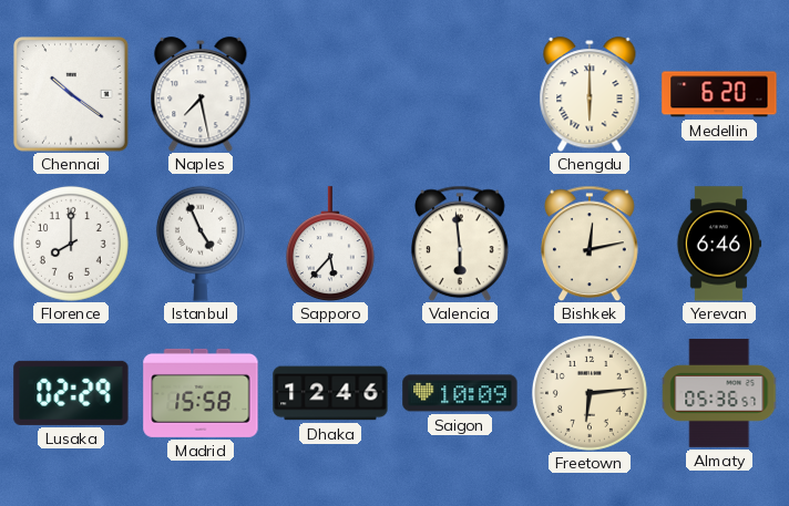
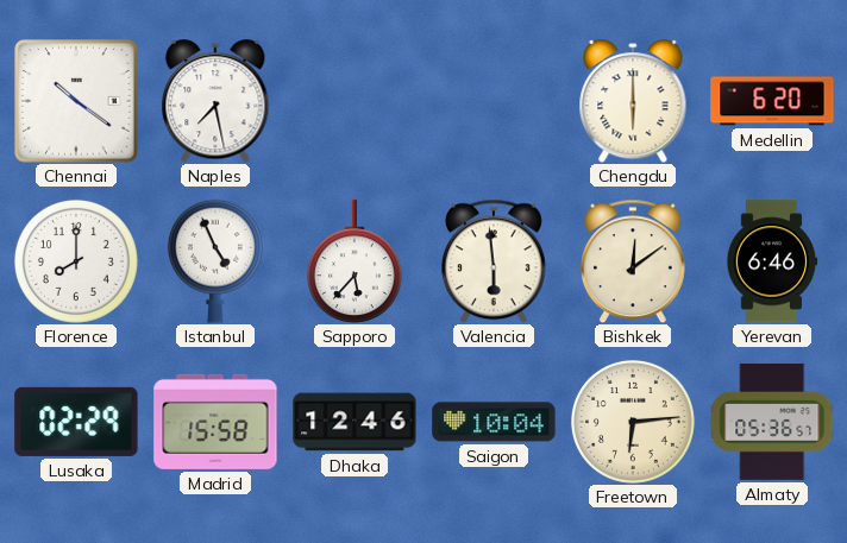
Bishkek: 12:13 -> 12:09
Saigon: 10:09 -> 10:04
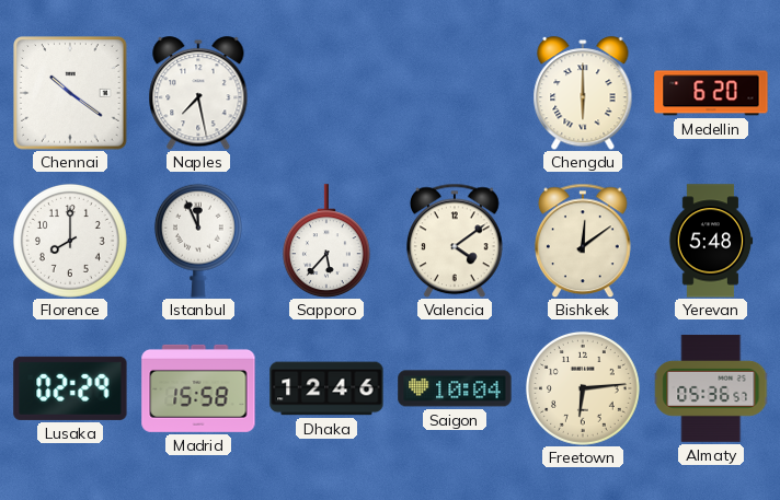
Istanbul: 4:56 -> 11:56
Valencia: 5:59 -> 4:09
Yerevan: 6:46 -> 5:48
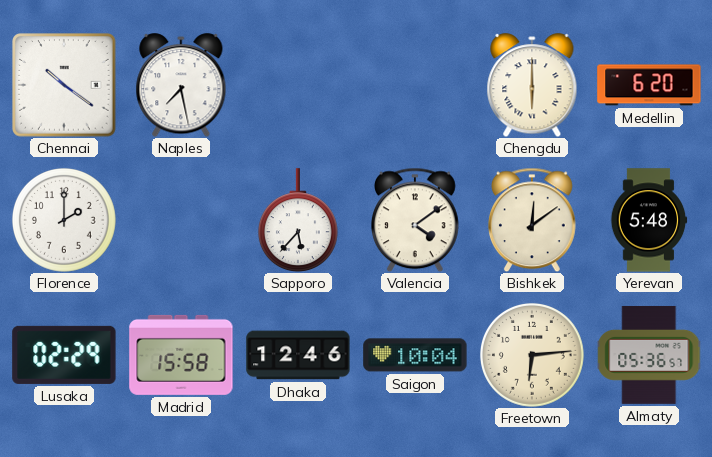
Florence: 8:00 -> 2:00
Istanbul: 11:56 -> none
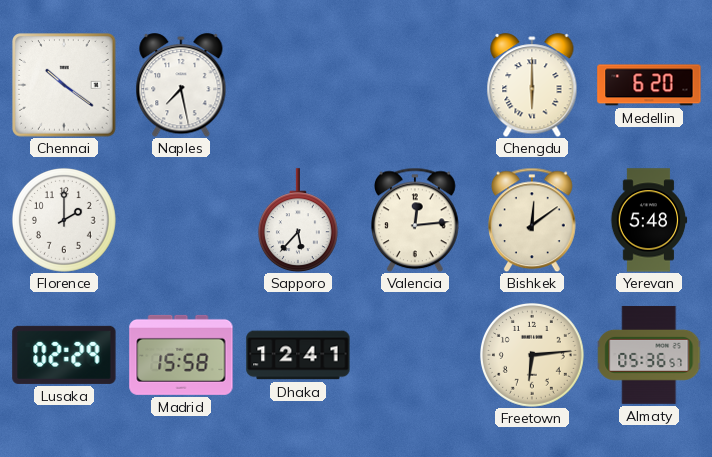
Valencia: 4:09 -> 12:14
Dhaka: 12:46 -> 12:41
Saigon: 10:04 -> none
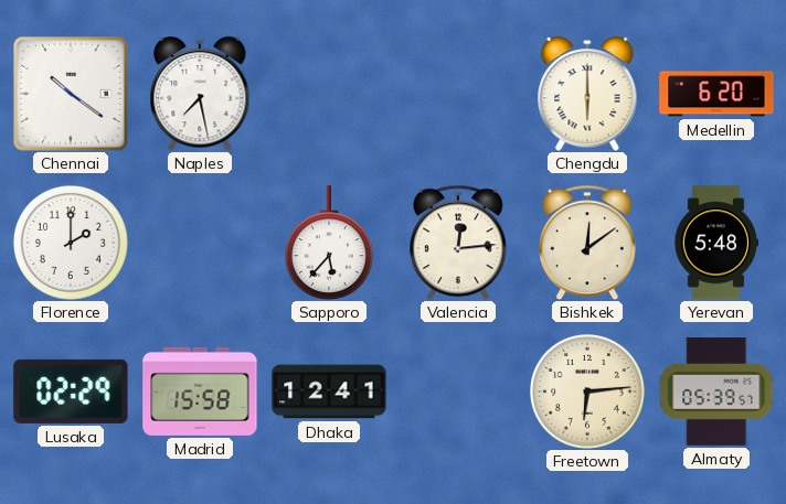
Almaty: 05:36 -> 05:39
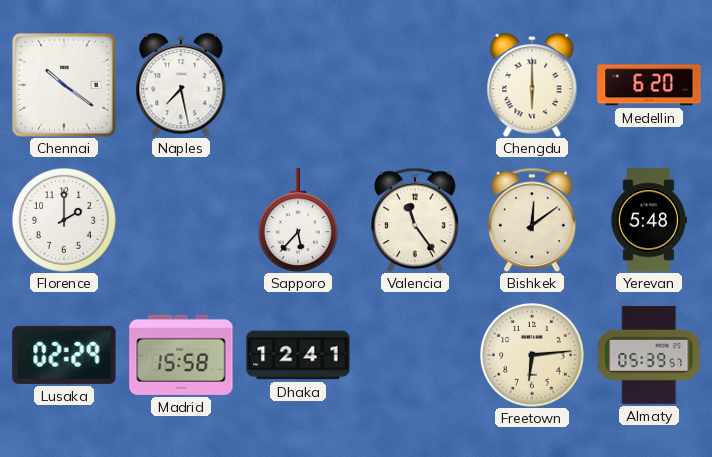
Valencia: 12:14 -> 11:24
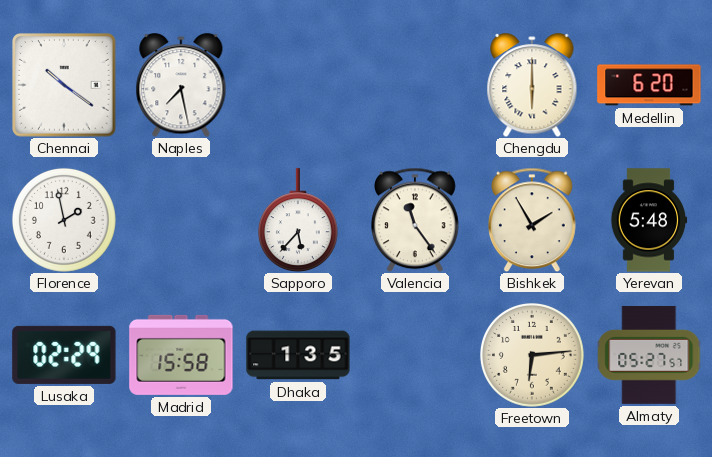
Florence: 2:00 -> 1:58
Bishkek: 12:09 -> 1:55
Dhaka: 12:41 -> 1:35
Almaty: 05:39 -> 05:27
